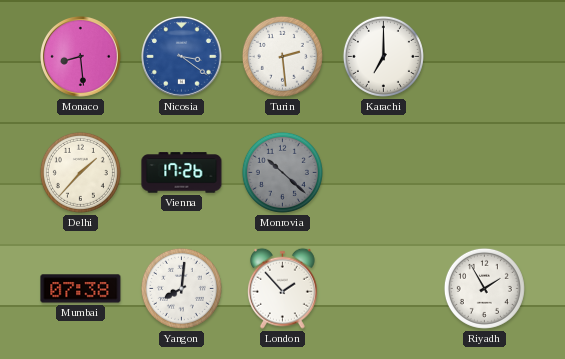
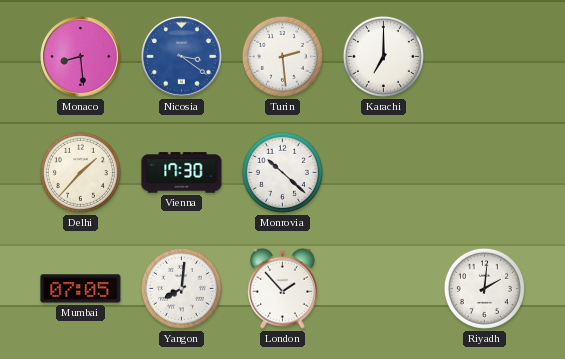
Vienna: 17:26 -> 17:30
Monrovia dial: grey -> white
Mumbai: 07:38 -> 07:05
Riyadh: 1:55 -> 2:01
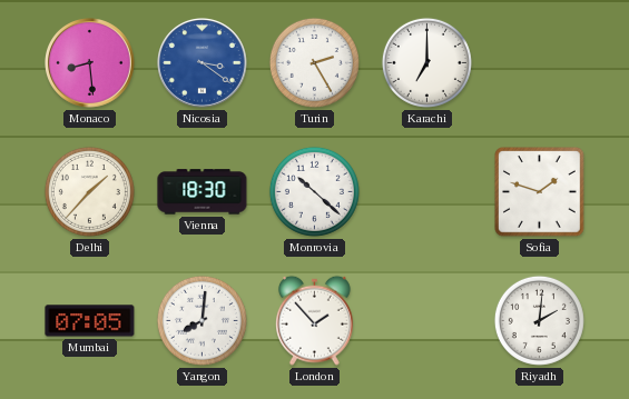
Turin: 2:29 -> 2:25
Vienna: 17:30 -> 18:30
Sofia: none -> 1:48
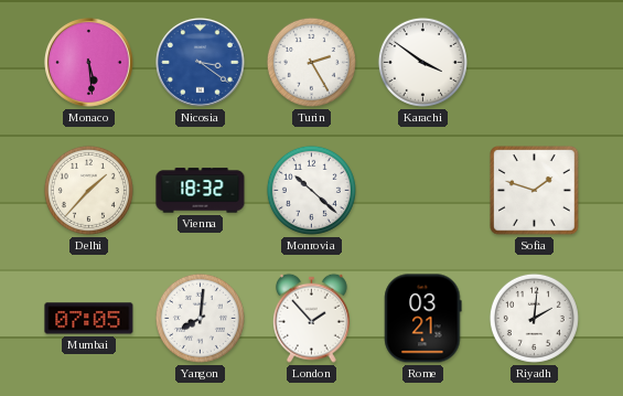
Monaco: 8:29 -> 5:29
Karachi: 7:00 -> 3:51
Vienna: 18:30 -> 18:32
Rome: none -> 03:21
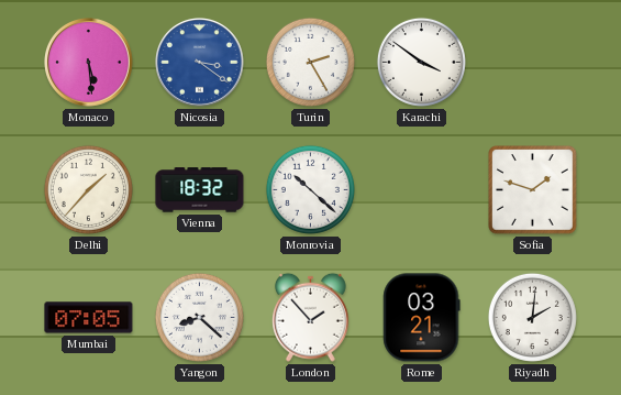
Yangon: 8:01 -> 8:22
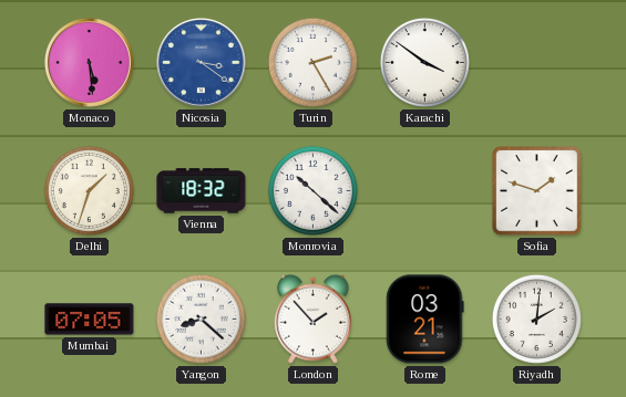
Delhi: 1:37 -> 1:33
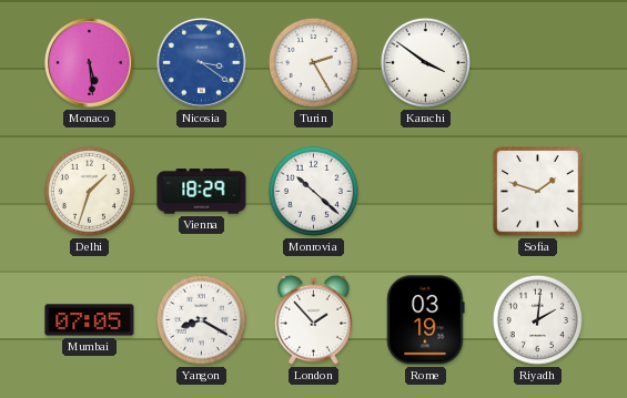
Vienna: 18:32 -> 18:29
Yangon: 8:22 -> 8:20
Rome: 03:21 -> 03:19
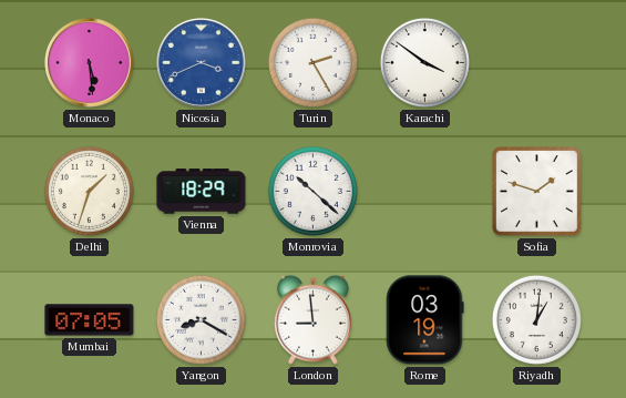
Nicosia: 3:21 -> 3:41
London: 1:53 -> 8:59
Riyadh: 2:01 -> 1:01
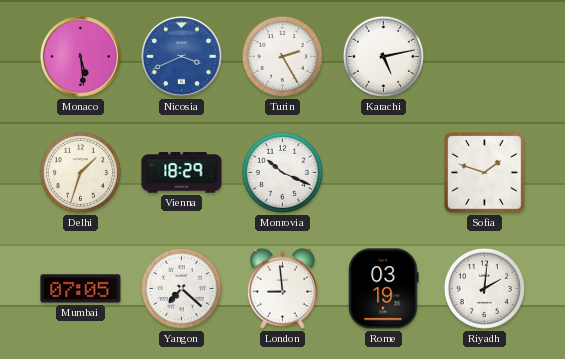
Karachi: 3:51 -> 5:13
Monrovia: 10:22 -> 10:19
Yangon: 8:20 -> 7:22
Riyadh: 1:01 -> 2:01
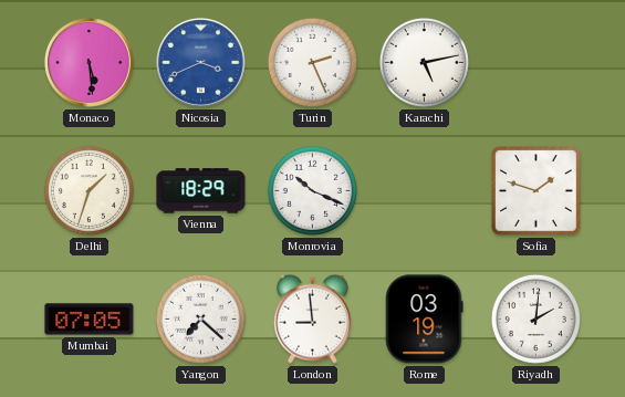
Turin: 2:25 -> 2:26
